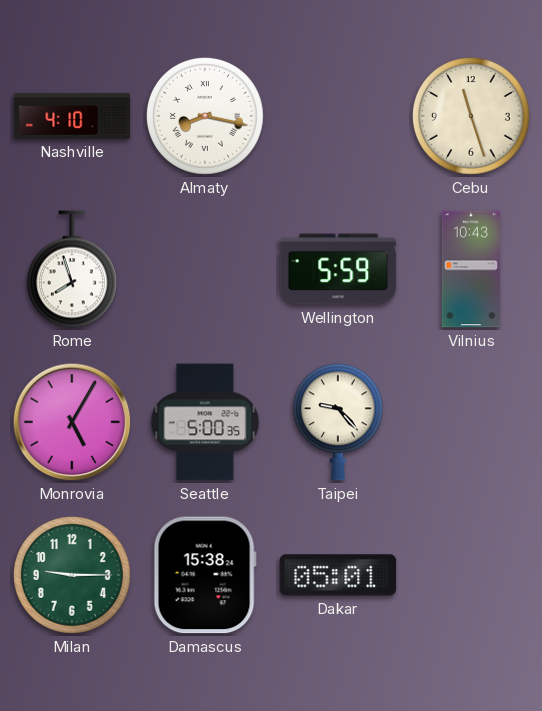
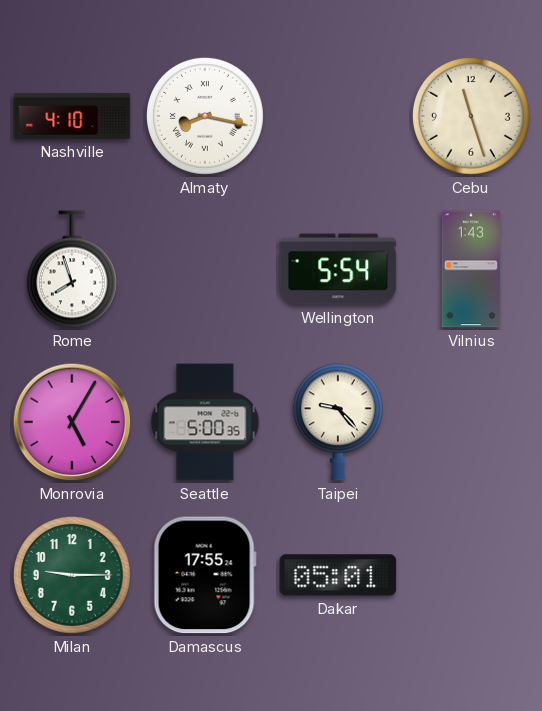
Wellington: 5:59 -> 5:54
Vilnius: 10:43 -> 1:43
Damascus: 15:38 -> 17:55
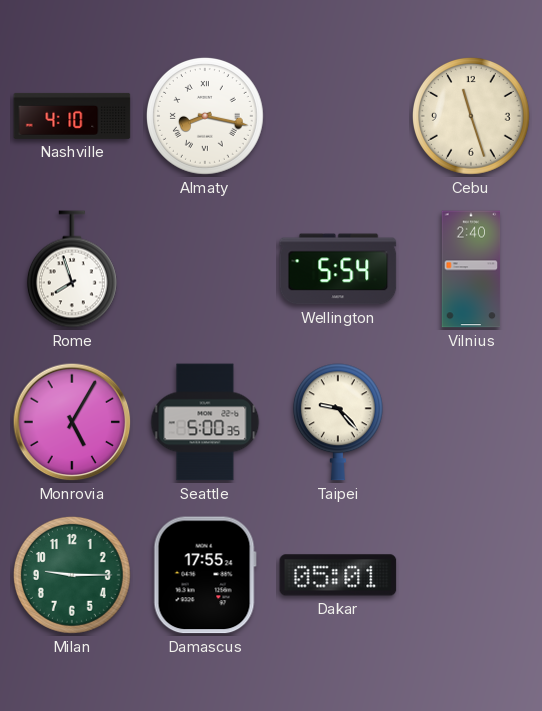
Vilnius: 1:43 -> 2:40
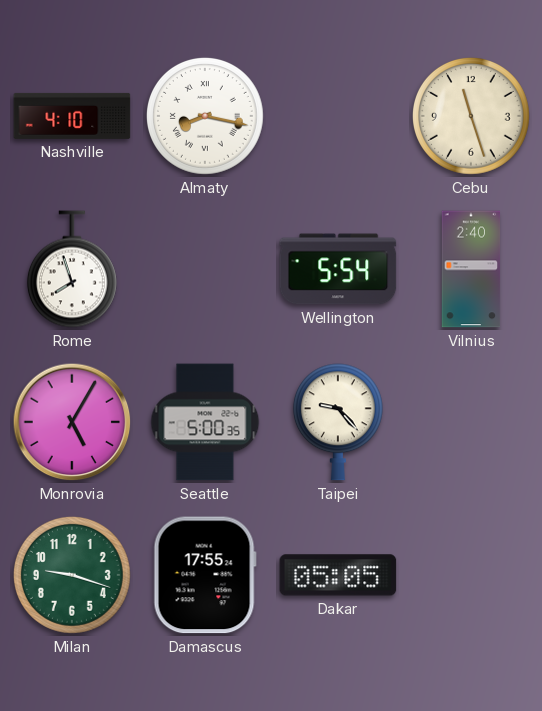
Milan: 9:15 -> 9:18
Dakar: 05:01 -> 05:05
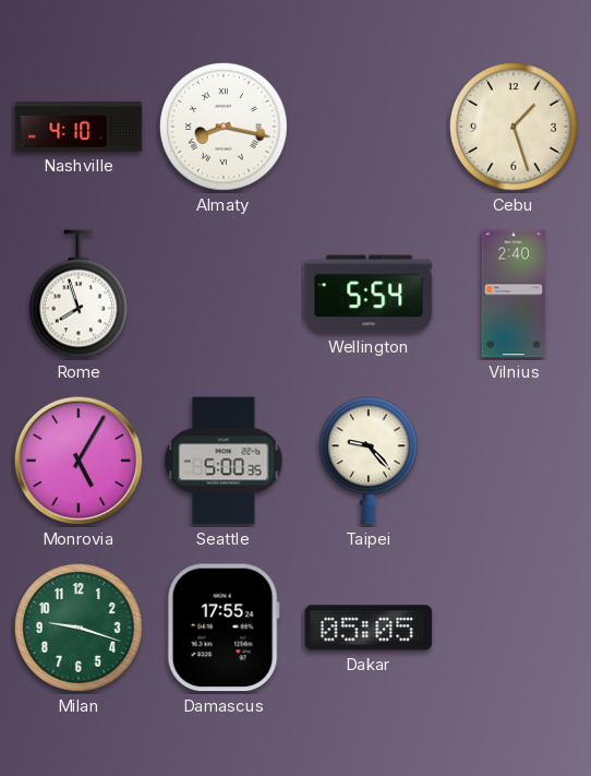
Cebu: 11:27 -> 1:27
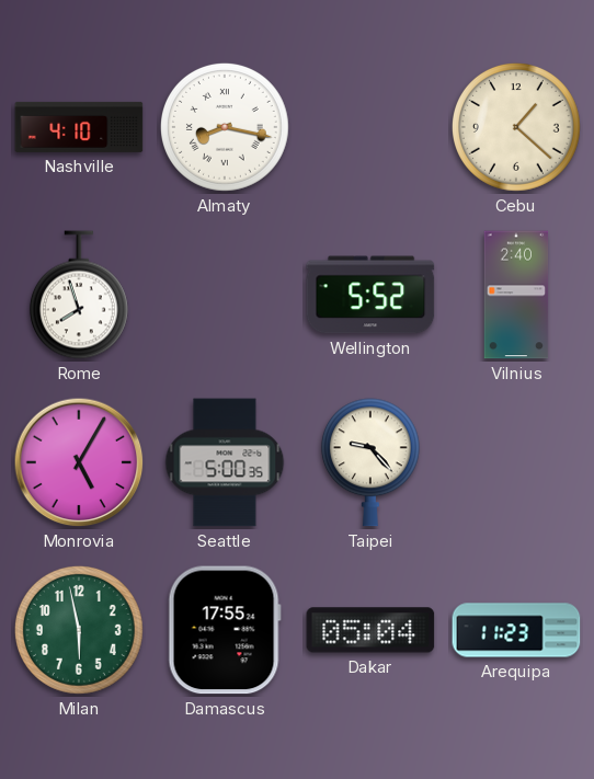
Cebu: 1:27 -> 1:22
Wellington: 5:54 -> 5:52
Milan: 9:18 -> 5:58
Dakar: 05:05 -> 05:04
Arequipa: none -> 11:23
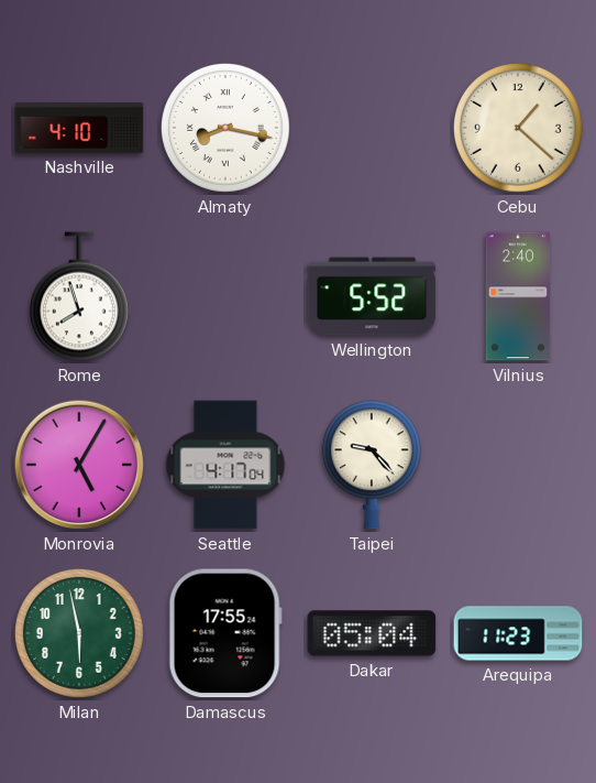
Seattle: 5:00 -> 4:17
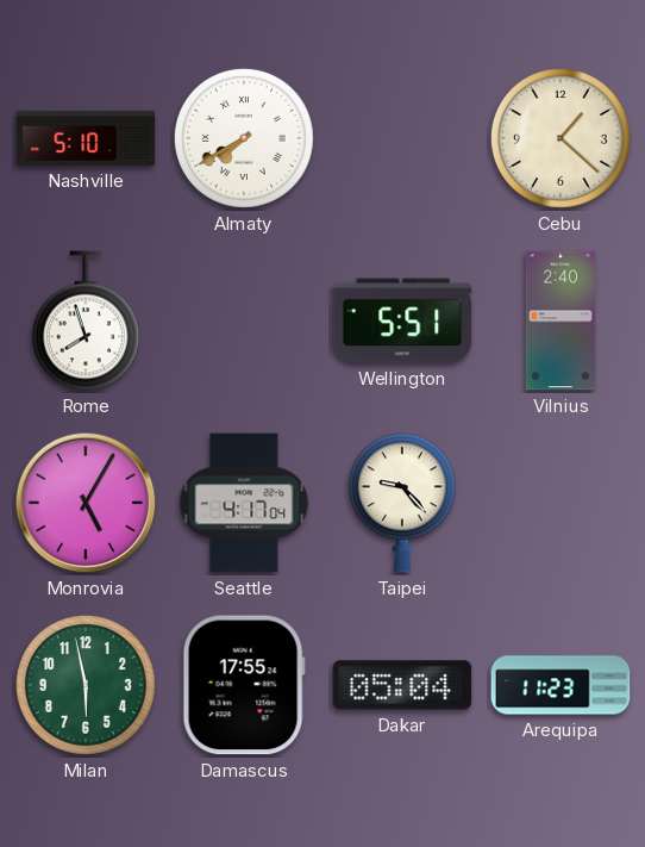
Nashville: 4:10 -> 5:10
Almaty: 8:17 -> 7:40
Wellington: 5:52 -> 5:51
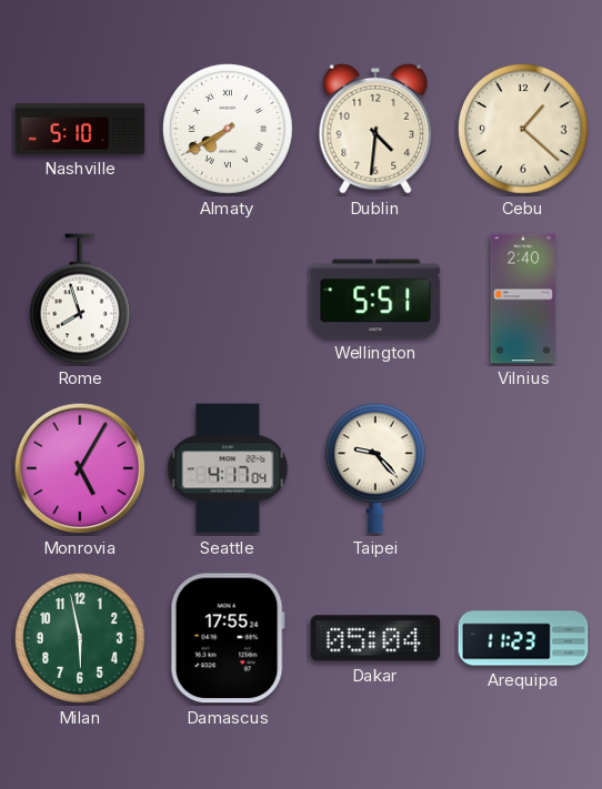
Dublin: none -> 4:31
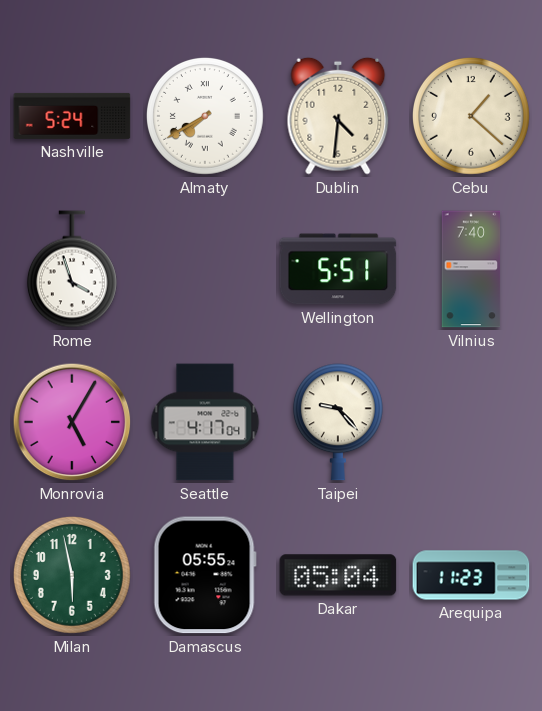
Nashville: 5:10 -> 5:24
Rome: 7:57 -> 3:57
Vilnius: 2:40 -> 7:40
Damascus: 17:55 -> 05:55
